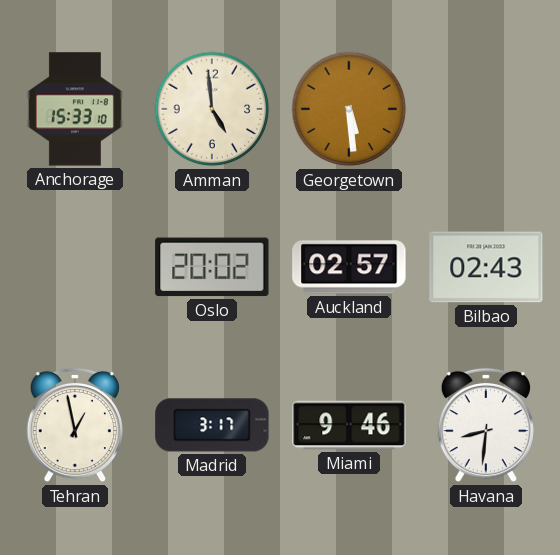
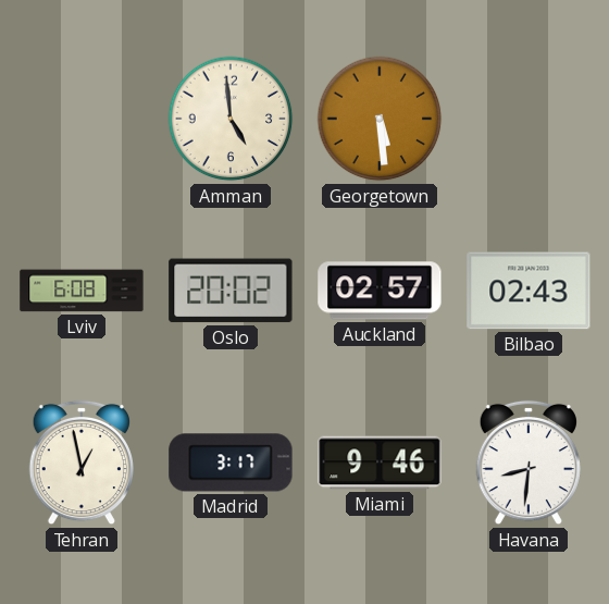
Anchorage: 15:33 -> none
Lviv: none -> 6:08
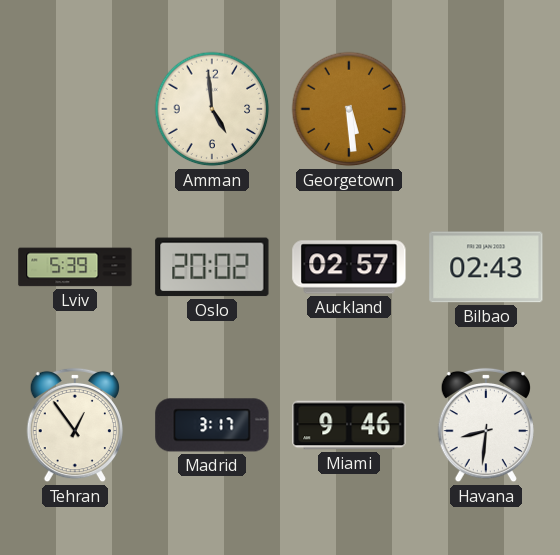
Lviv: 6:08 -> 5:39
Tehran: 12:58 -> 12:54
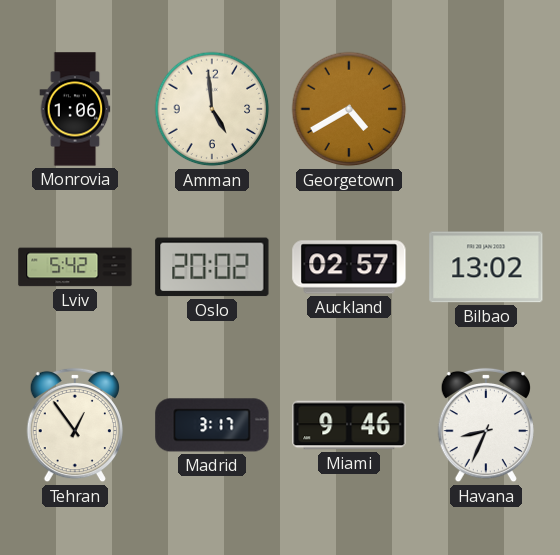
Monrovia: none -> 1:06
Georgetown: 5:29 -> 4:40
Lviv: 5:39 -> 5:42
Bilbao: 02:43 -> 13:02
Havana: 8:31 -> 8:34
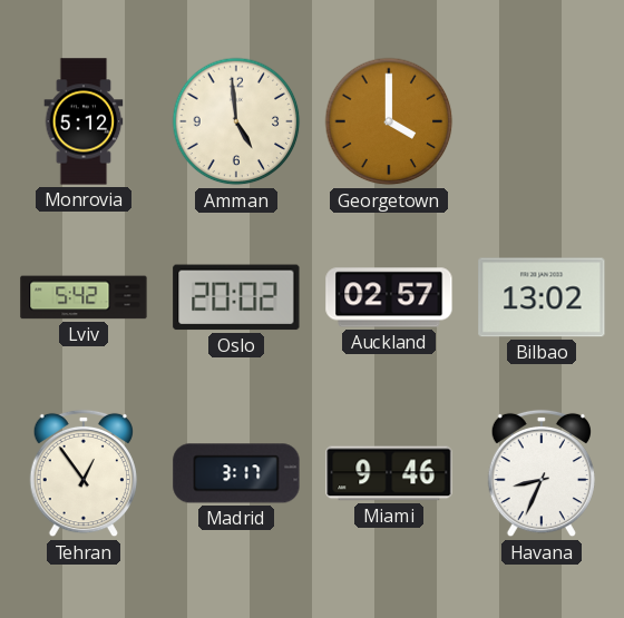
Monrovia: 1:06 -> 5:12
Georgetown: 4:40 -> 4:00
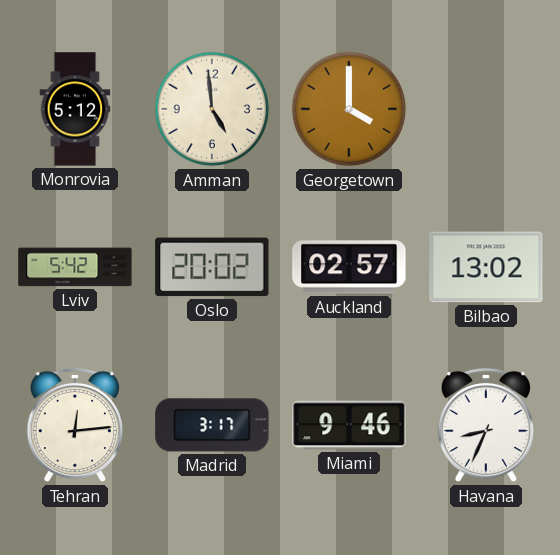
Tehran: 12:54 -> 12:14
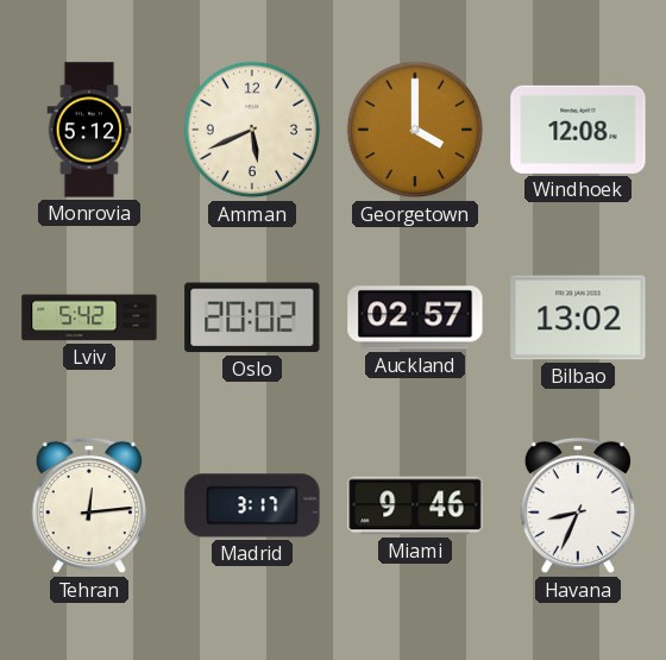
Amman: 4:59 -> 5:41
Windhoek: none -> 12:08
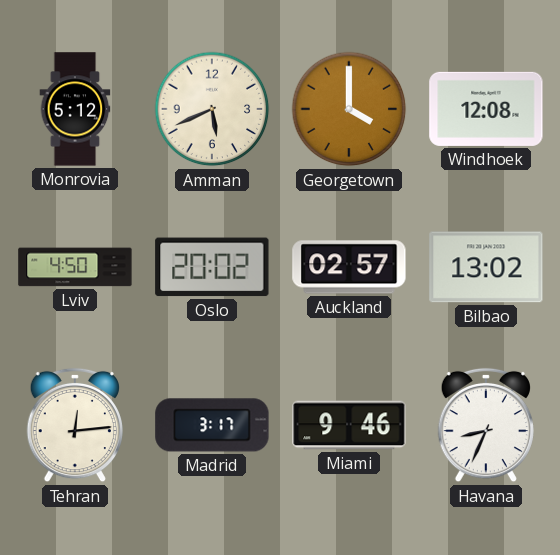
Lviv: 5:42 -> 4:50
